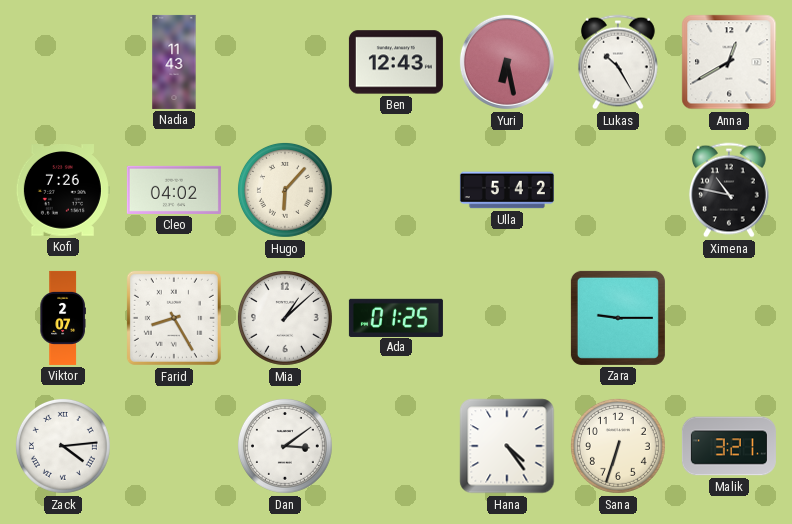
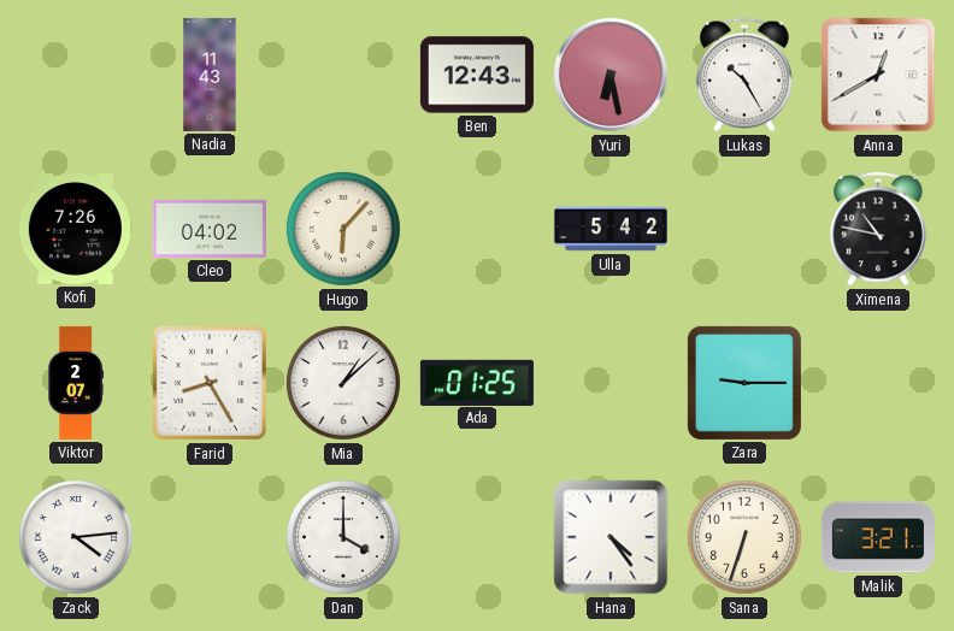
Dan: 3:09 -> 4:00
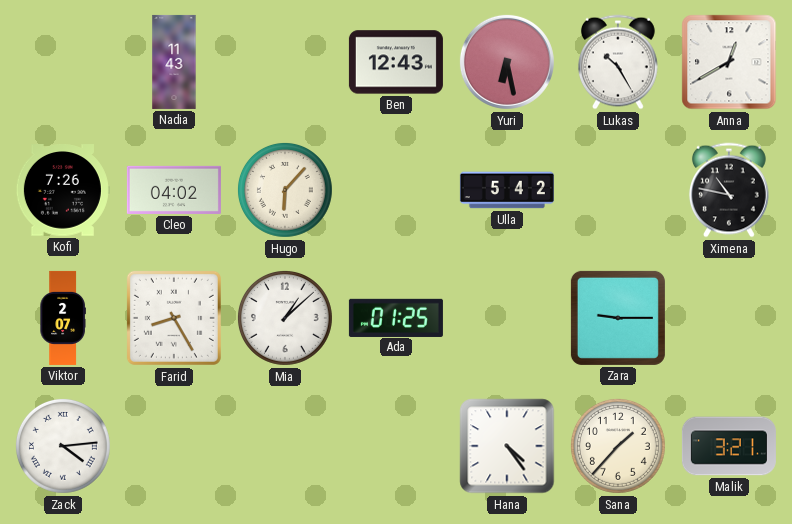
Dan: 4:00 -> none
Sana: 6:33 -> 1:37
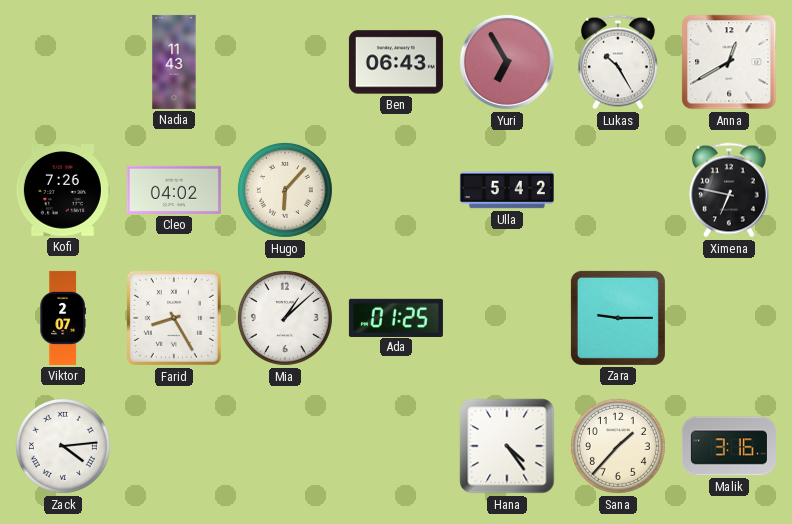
Ben: 12:43 -> 06:43
Yuri: 6:28 -> 6:55
Ximena: 10:47 -> 6:47
Malik: 3:21 -> 3:16
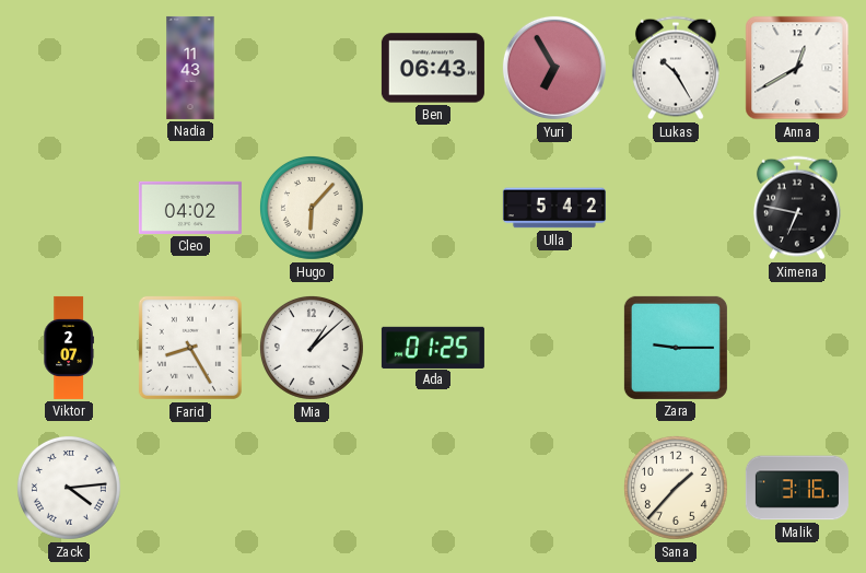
Kofi: 7:26 -> none
Hana: 4:24 -> none
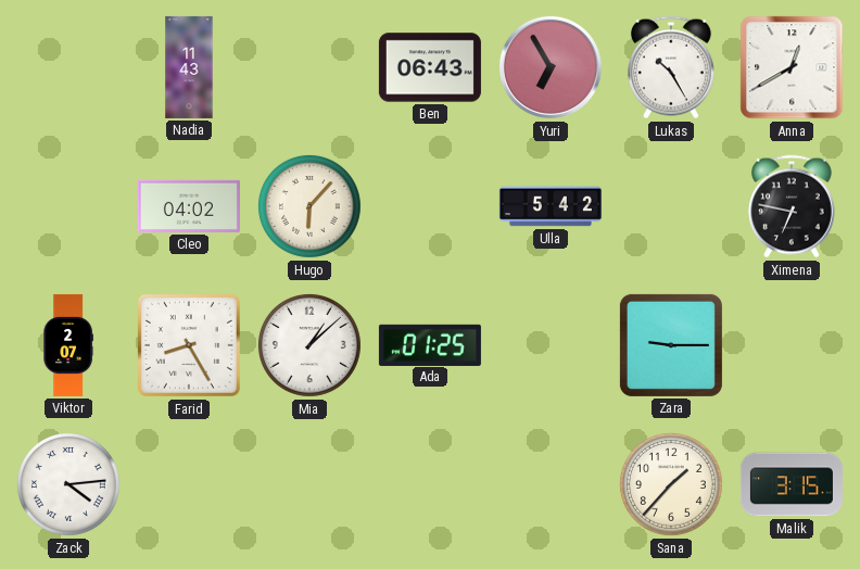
Malik: 3:16 -> 3:15
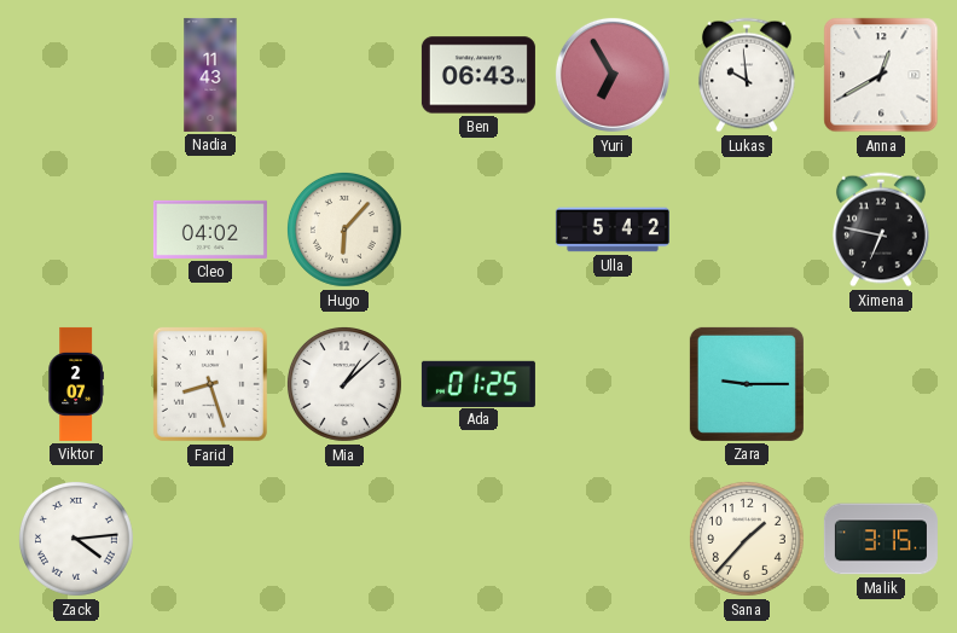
Lukas: 10:25 -> 9:59
Farid: 8:25 -> 8:27
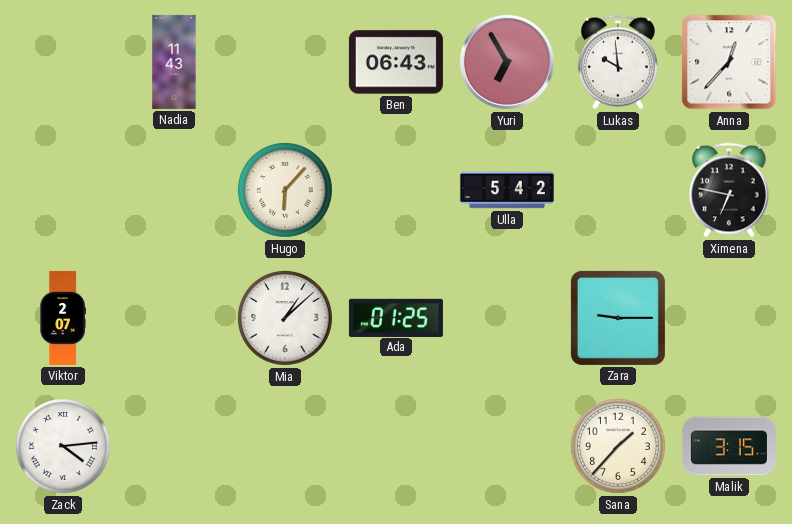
Anna: 12:40 -> 12:37
Cleo: 04:02 -> none
Farid: 8:27 -> none
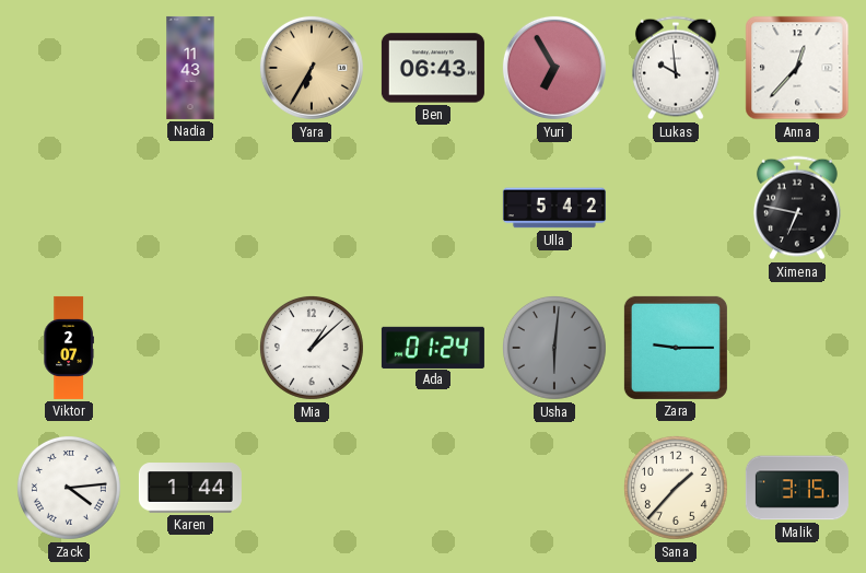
Yara: none -> 6:35
Hugo: 6:07 -> none
Ada: 01:25 -> 01:24
Usha: none -> 6:01
Karen: none -> 1:44
